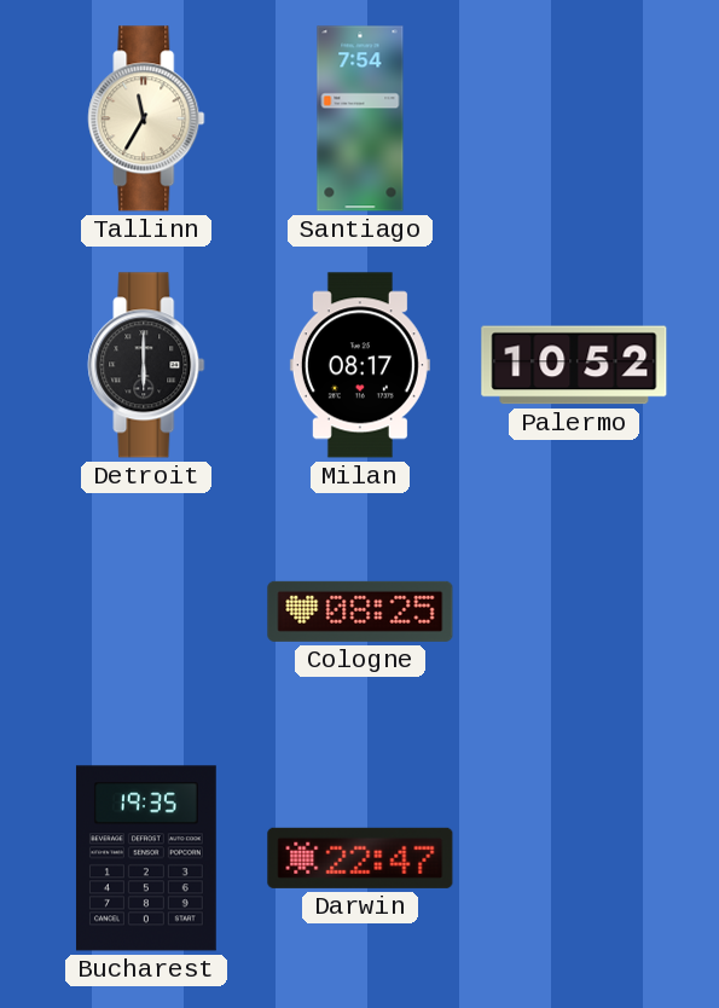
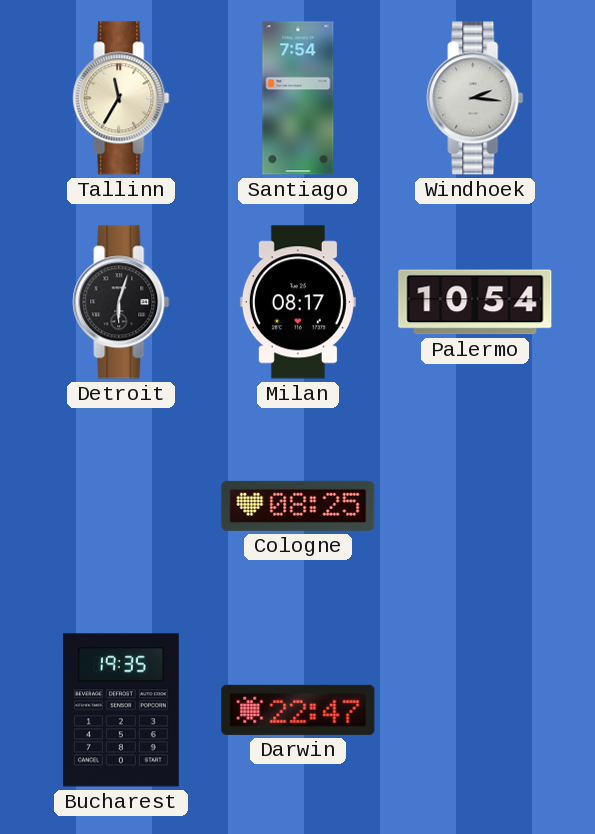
Windhoek: none -> 2:16
Detroit: 6:00 -> 6:03
Palermo: 10:52 -> 10:54
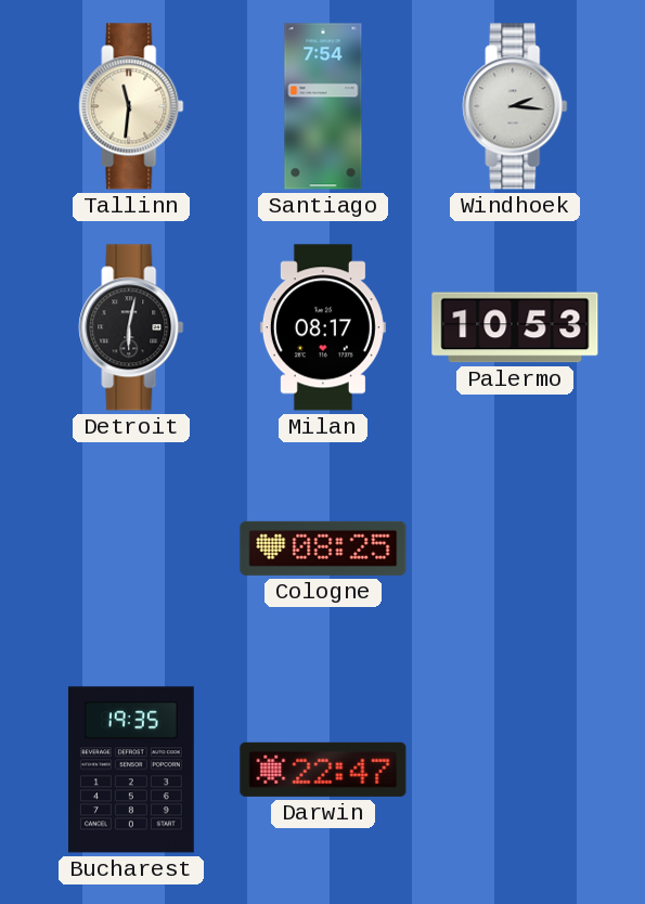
Tallinn: 11:35 -> 11:31
Detroit: 6:03 -> 6:02
Palermo: 10:54 -> 10:53
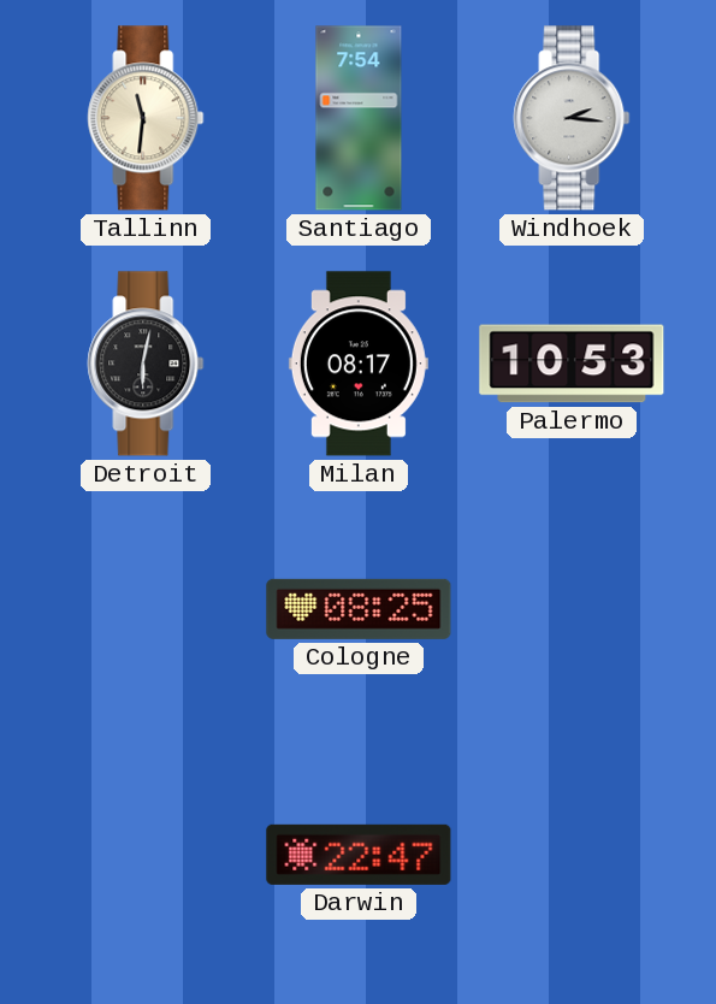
Bucharest: 19:35 -> none
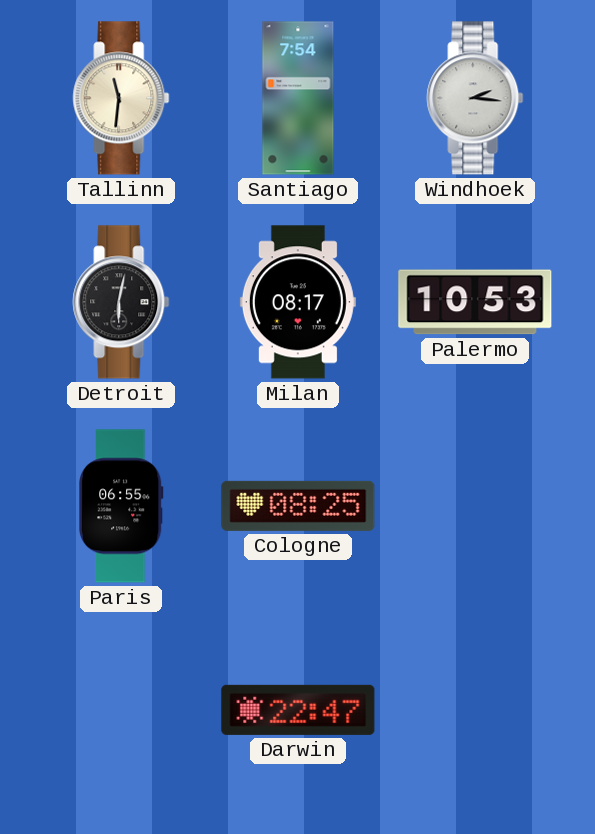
Paris: none -> 06:55
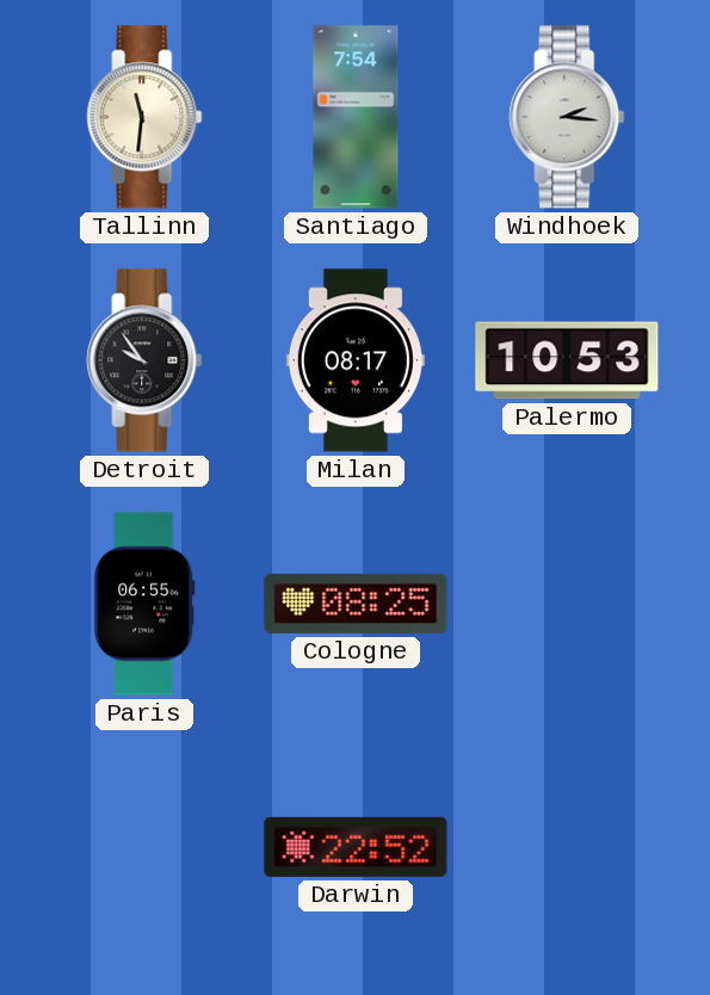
Detroit: 6:02 -> 9:54
Darwin: 22:47 -> 22:52
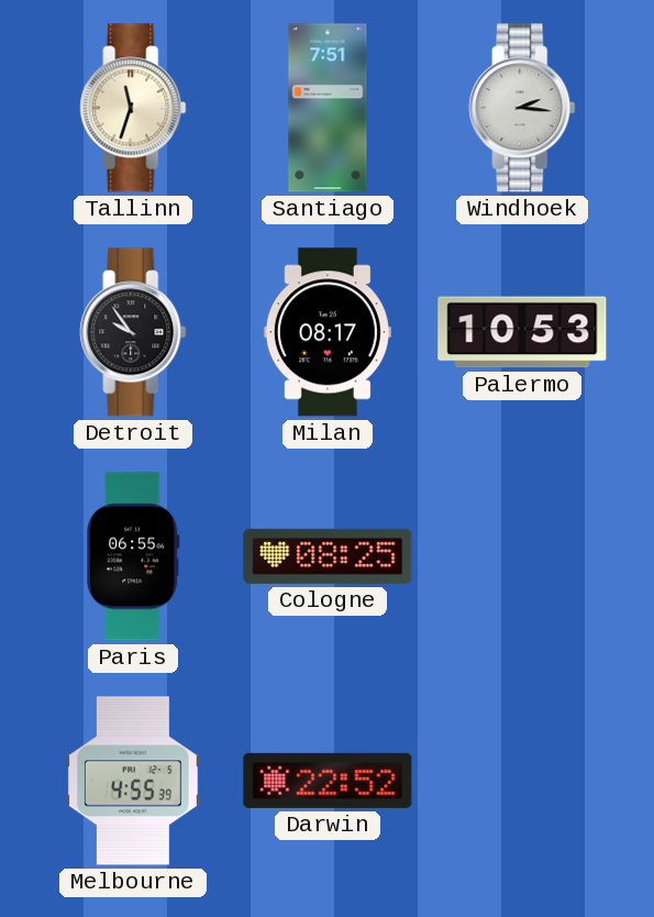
Tallinn: 11:31 -> 11:33
Santiago: 7:54 -> 7:51
Melbourne: none -> 4:55
